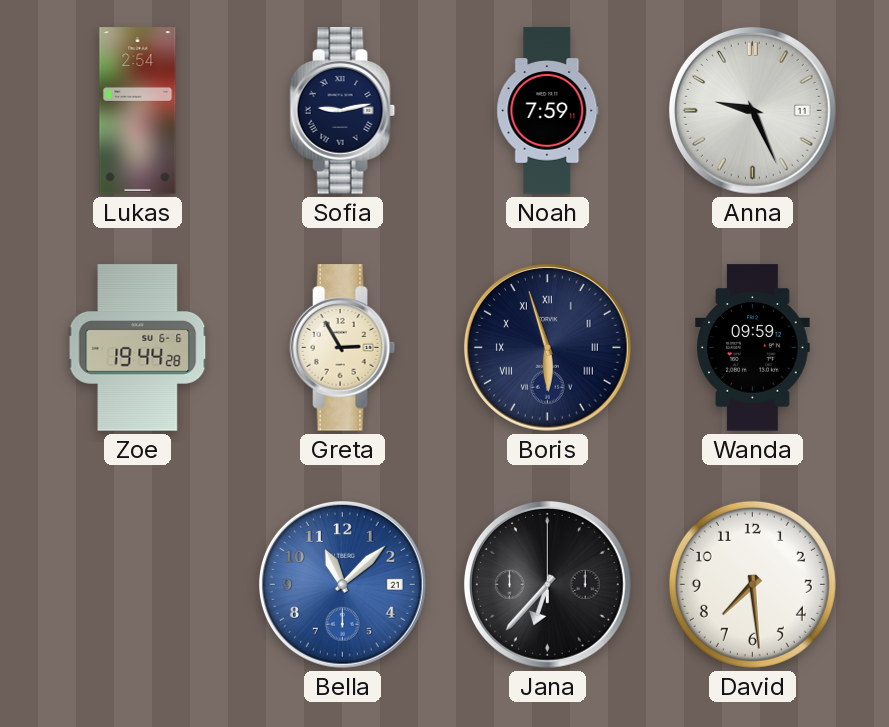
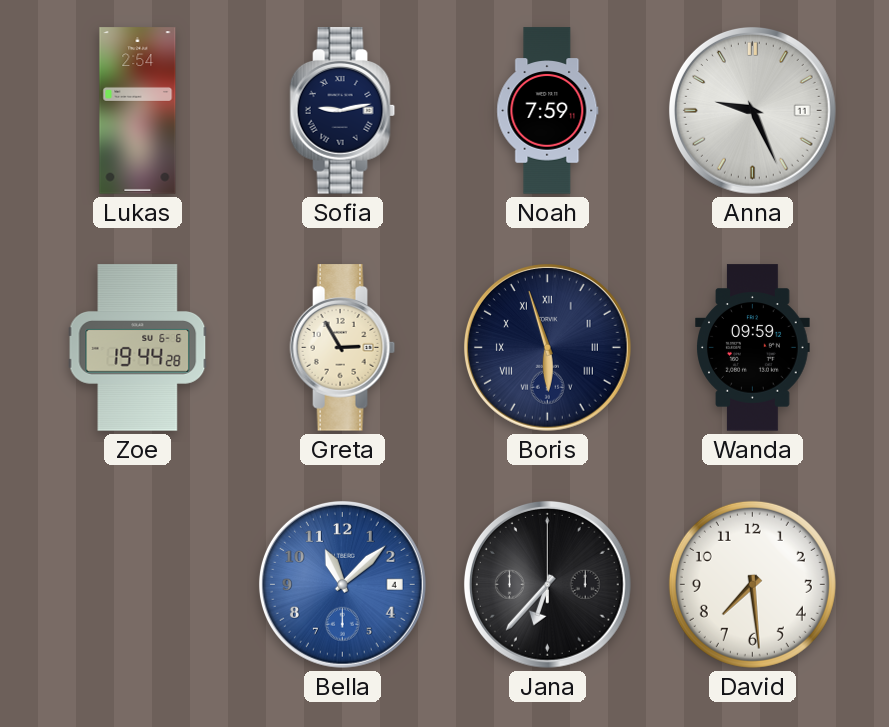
Bella date: 21 -> 4
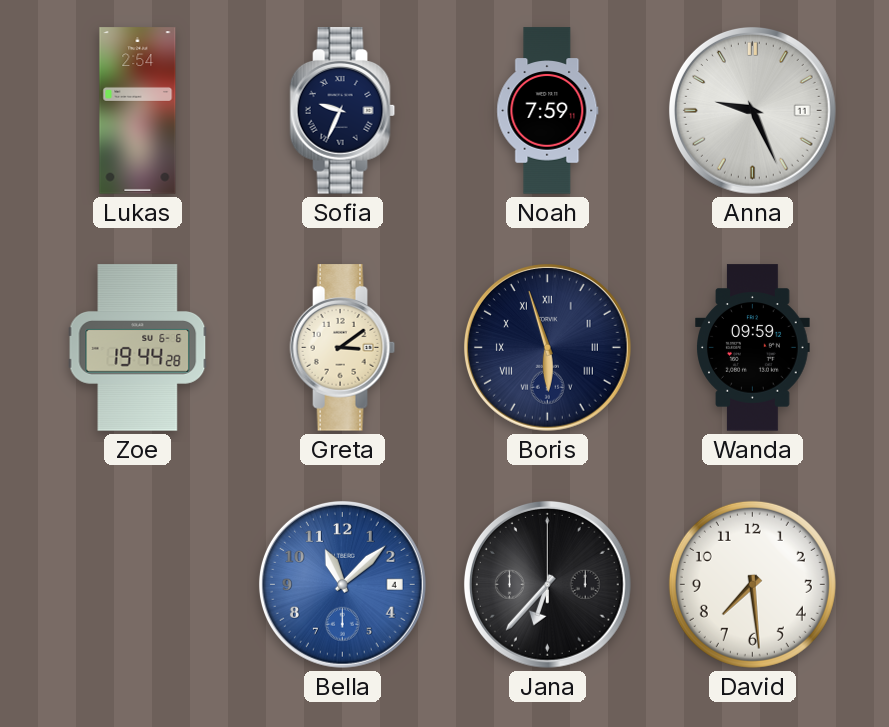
Sofia: 9:13 -> 9:34
Greta: 2:55 -> 3:09
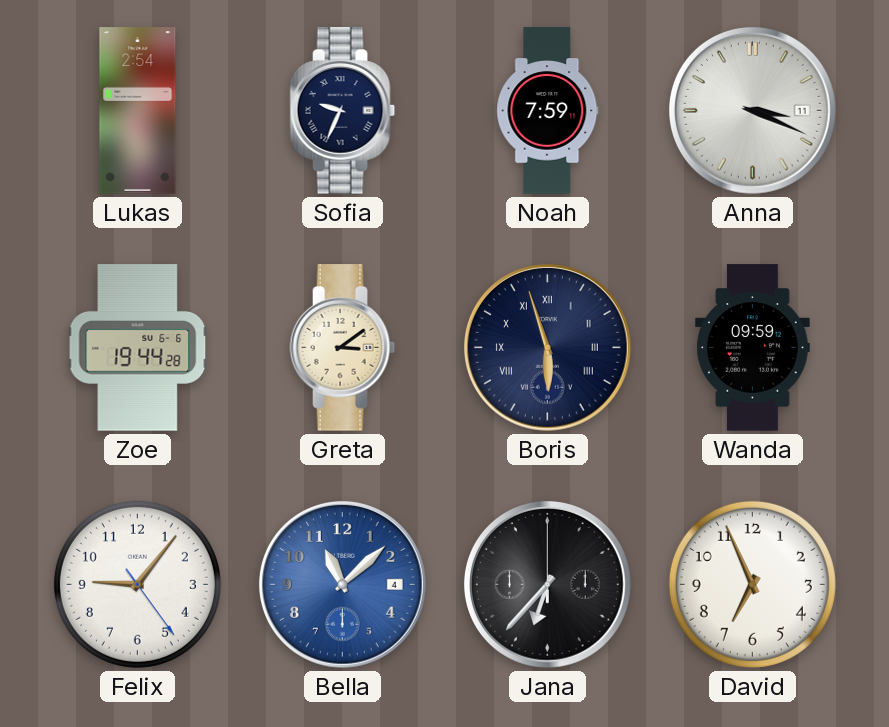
Anna: 9:26 -> 3:19
Felix: none -> 9:06
David: 7:29 -> 6:56
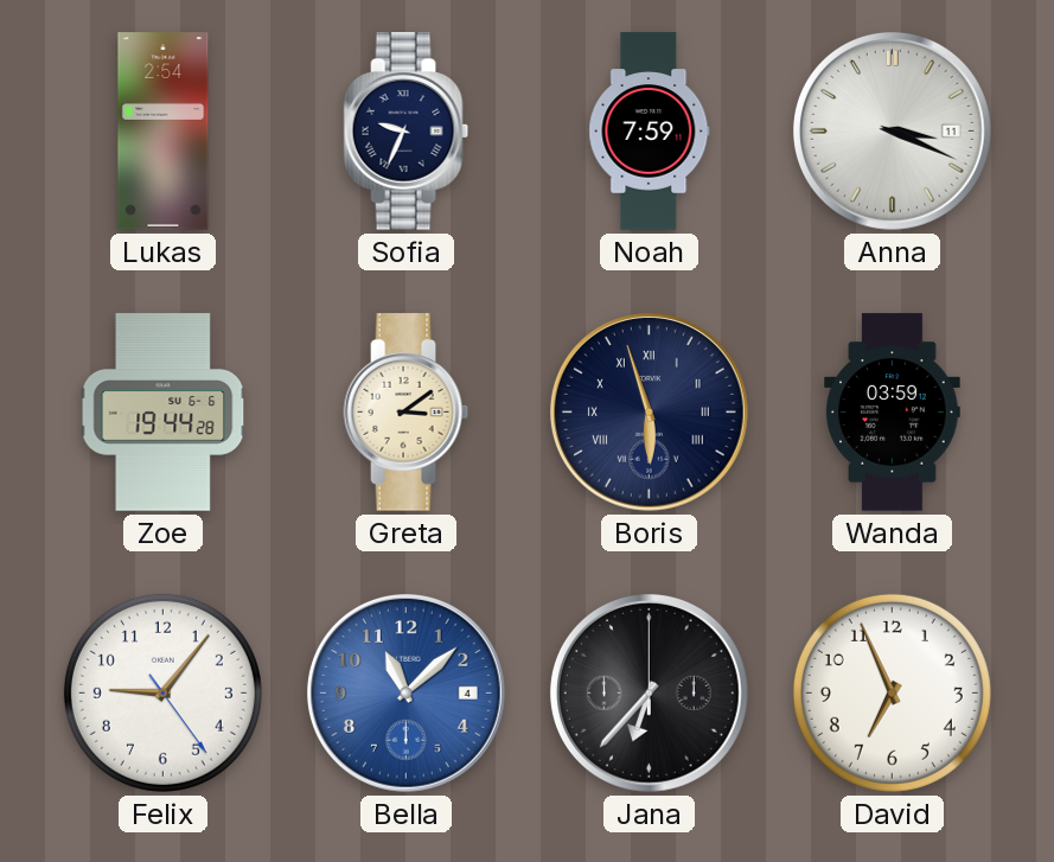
Wanda: 09:59 -> 03:59
